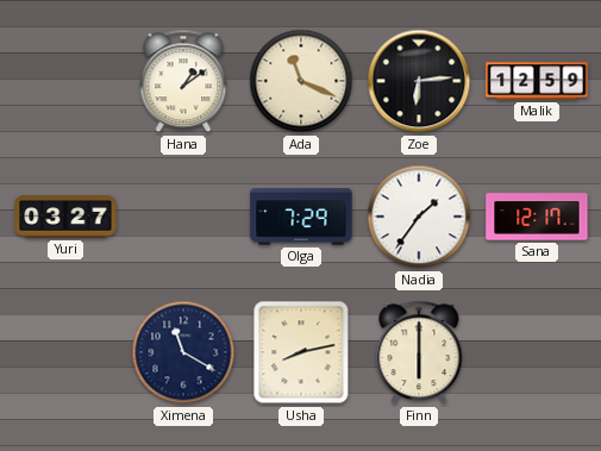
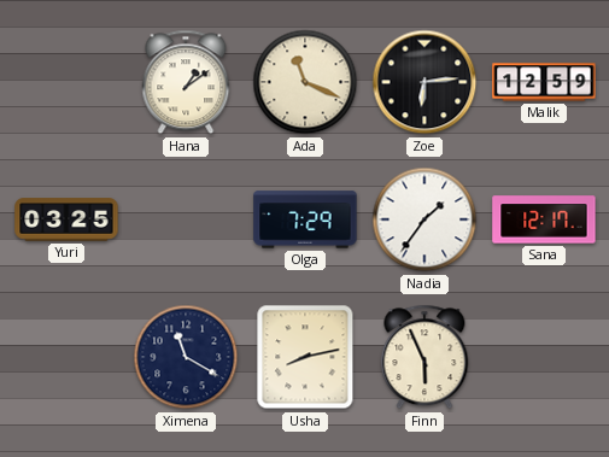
Yuri: 03:27 -> 03:25
Finn: 6:00 -> 5:56
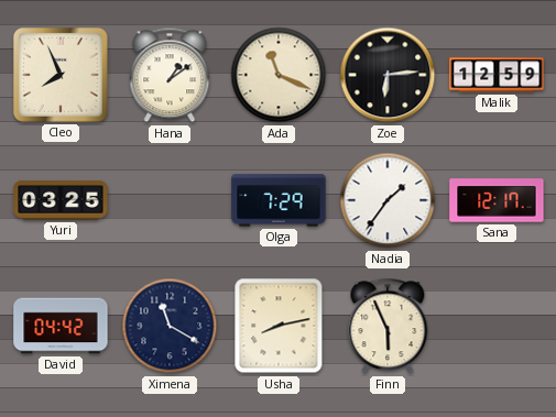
Cleo: none -> 7:56
David: none -> 04:42
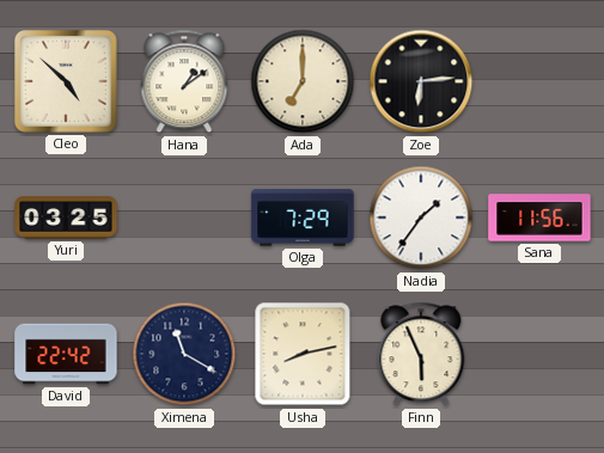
Cleo: 7:56 -> 4:52
Ada: 11:19 -> 7:00
Malik: 12:59 -> none
Sana: 12:17 -> 11:56
David: 04:42 -> 22:42
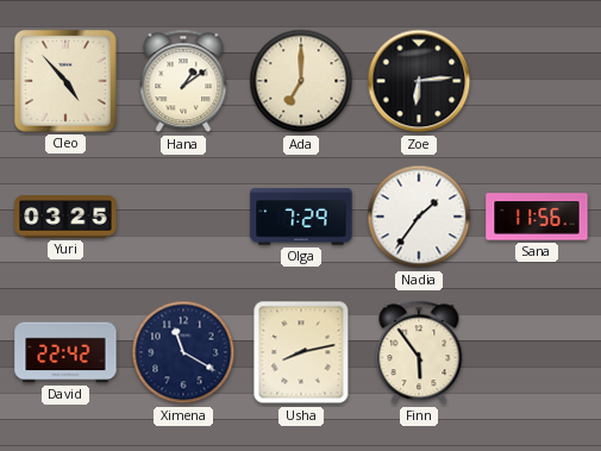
Cleo: 4:52 -> 4:53
Finn: 5:56 -> 5:54
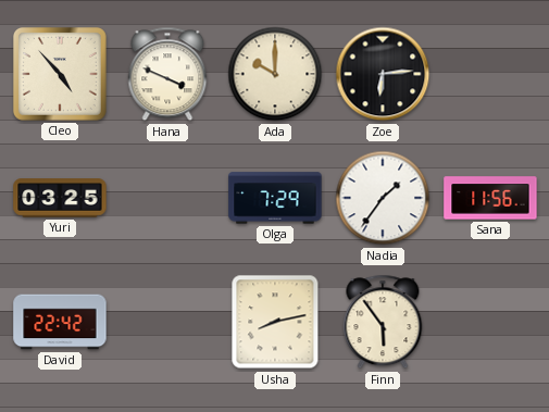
Hana: 1:09 -> 3:49
Ada: 7:00 -> 10:00
Ximena: 11:20 -> none
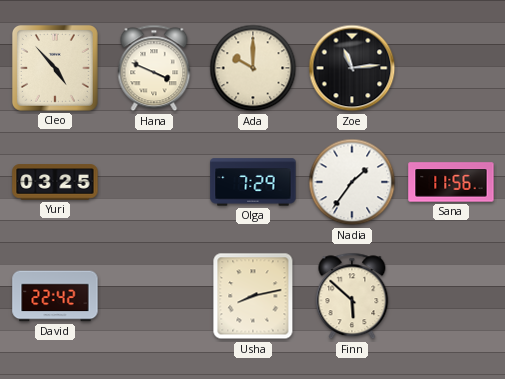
Zoe: 6:14 -> 11:14
Finn: 5:54 -> 5:52
